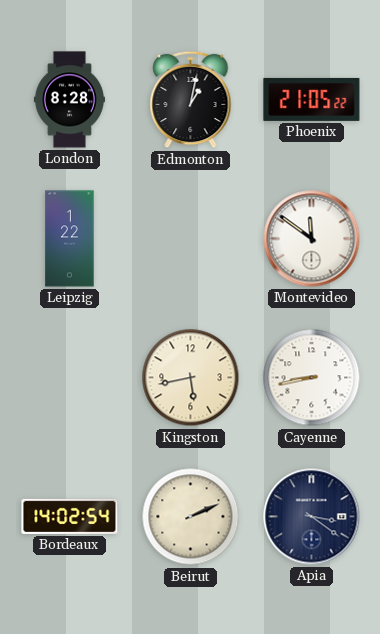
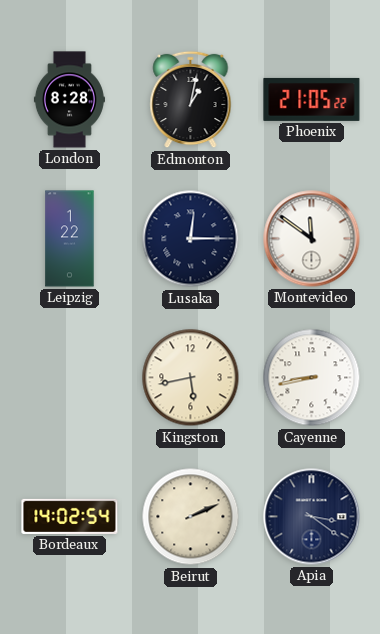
Lusaka: none -> 12:15
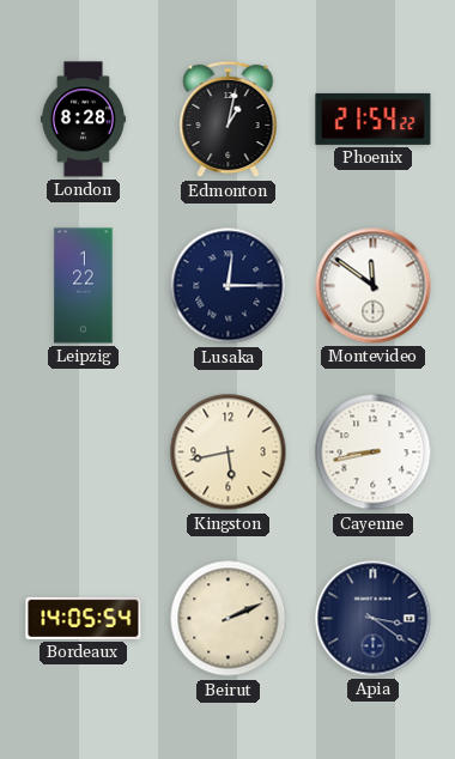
Phoenix: 21:05 -> 21:54
Bordeaux: 14:02 -> 14:05
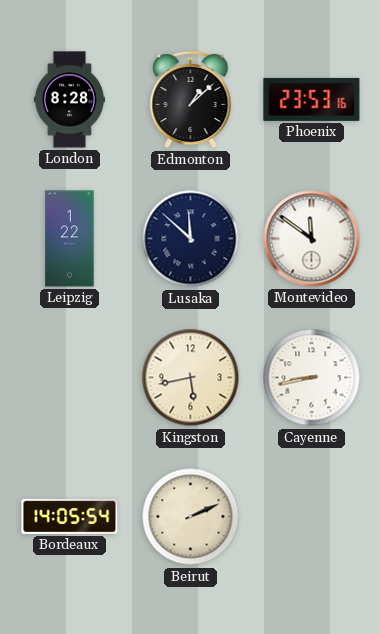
Edmonton: 1:02 -> 1:08
Phoenix: 21:54 -> 23:53
Lusaka: 12:15 -> 11:52
Apia: 3:21 -> none
